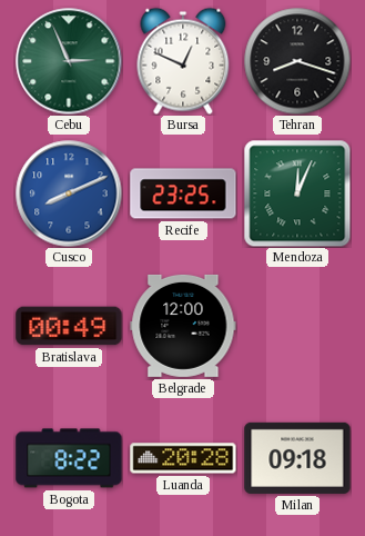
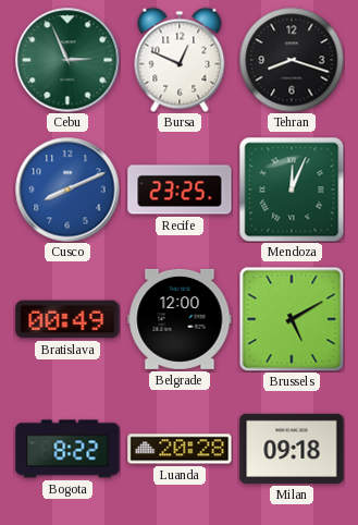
Brussels: none -> 5:10
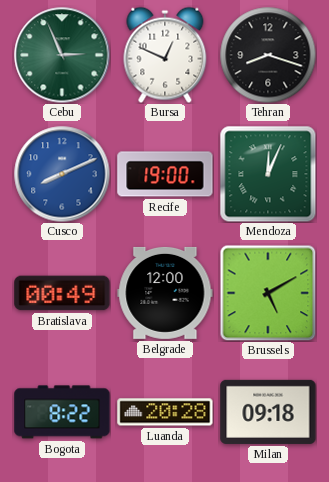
Recife: 23:25 -> 19:00
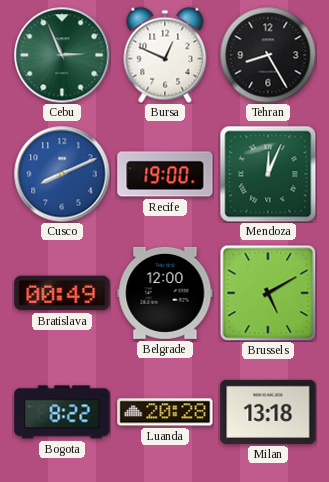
Tehran: 8:18 -> 8:25
Milan: 09:18 -> 13:18
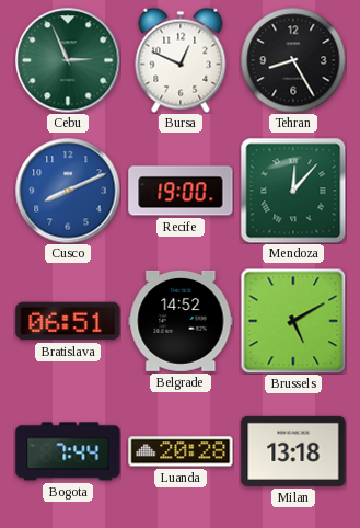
Mendoza: 12:04 -> 12:07
Bratislava: 00:49 -> 06:51
Belgrade: 12:00 -> 14:52
Bogota: 8:22 -> 7:44
